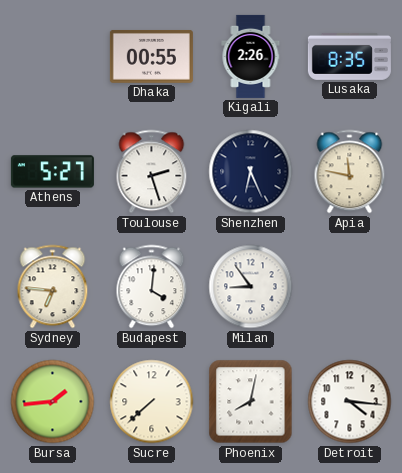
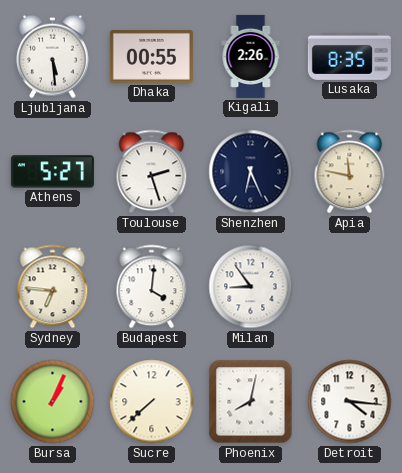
Ljubljana: none -> 5:29
Bursa: 1:44 -> 1:04
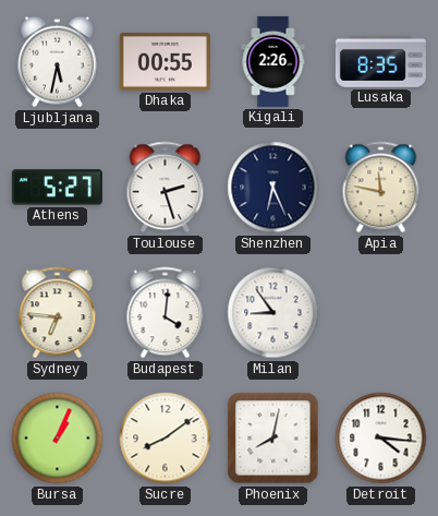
Ljubljana: 5:29 -> 5:32
Sucre: 7:38 -> 8:09
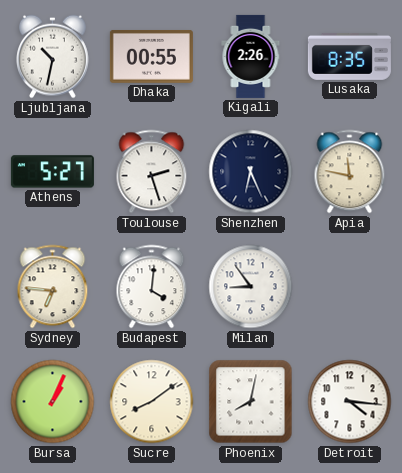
Ljubljana: 5:32 -> 10:32
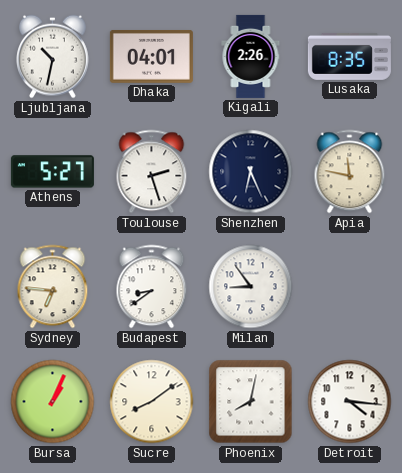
Dhaka: 00:55 -> 04:01
Budapest: 4:01 -> 8:39
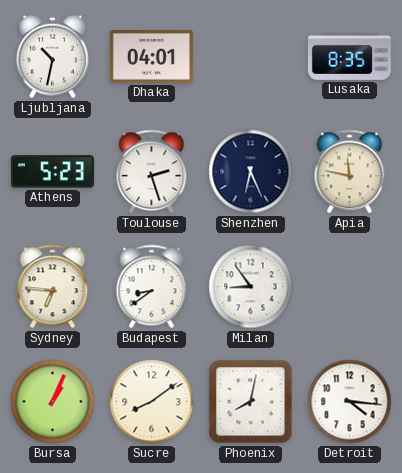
Kigali: 2:26 -> none
Athens: 5:27 -> 5:23
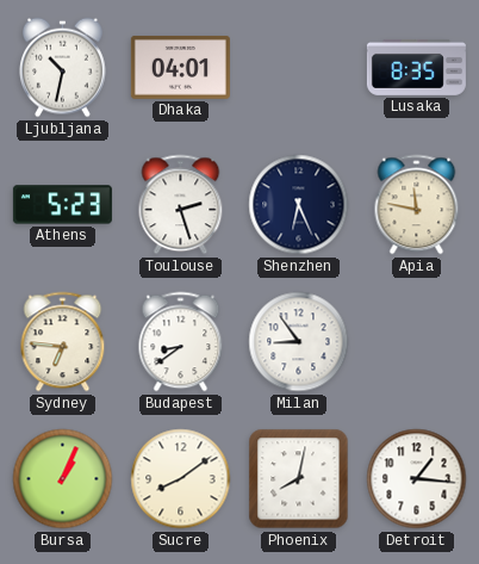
Detroit: 4:16 -> 1:16
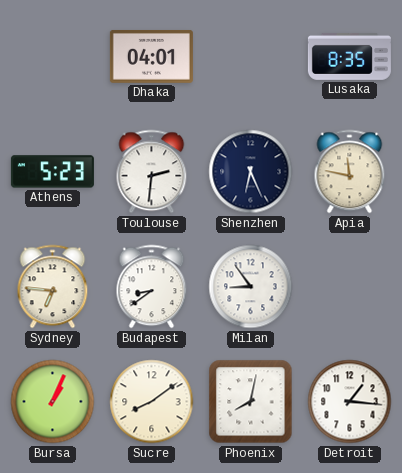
Ljubljana: 10:32 -> none
Toulouse: 2:27 -> 2:31
